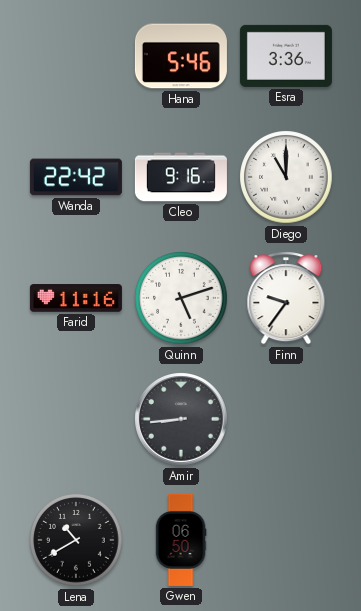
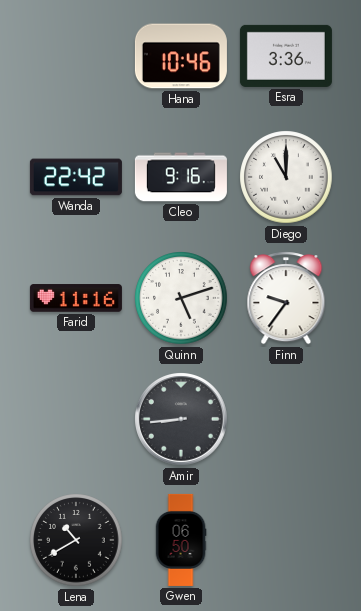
Hana: 5:46 -> 10:46
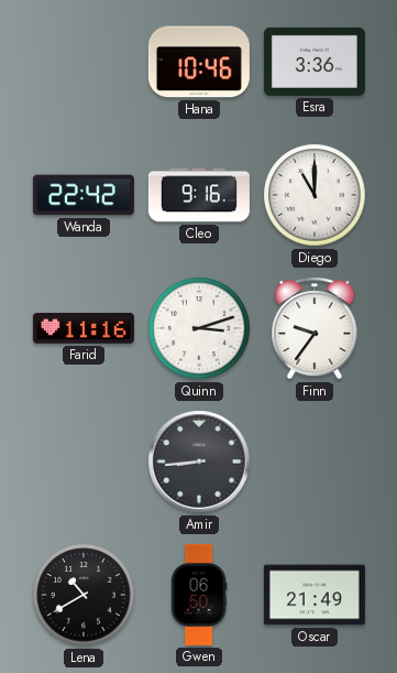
Quinn: 5:12 -> 3:12
Oscar: none -> 21:49
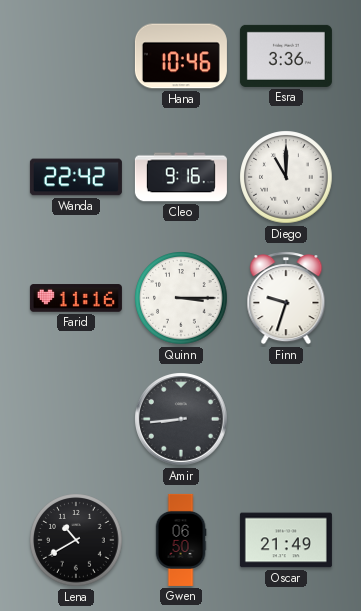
Quinn: 3:12 -> 3:15
Finn: 9:36 -> 9:33
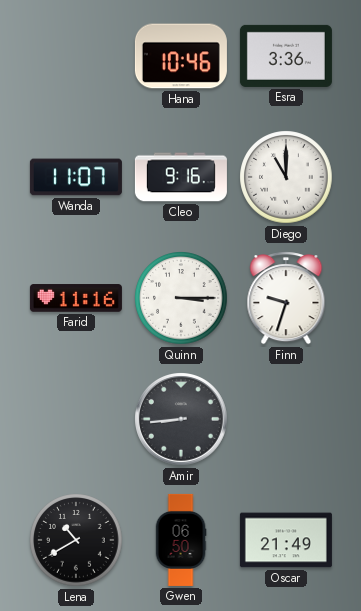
Wanda: 22:42 -> 11:07
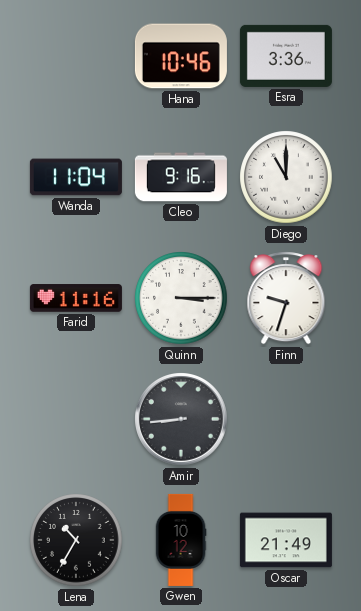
Wanda: 11:07 -> 11:04
Lena: 10:40 -> 10:35
Gwen: 06:50 -> 10:12
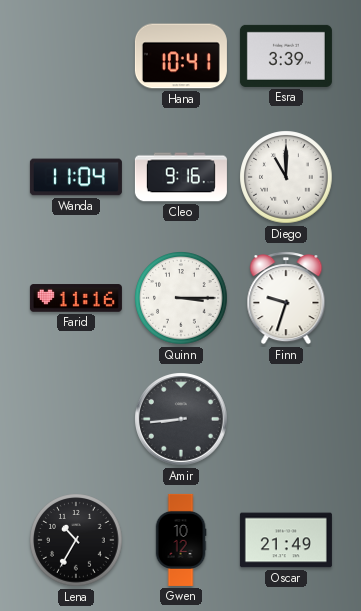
Hana: 10:46 -> 10:41
Esra: 3:36 -> 3:39
